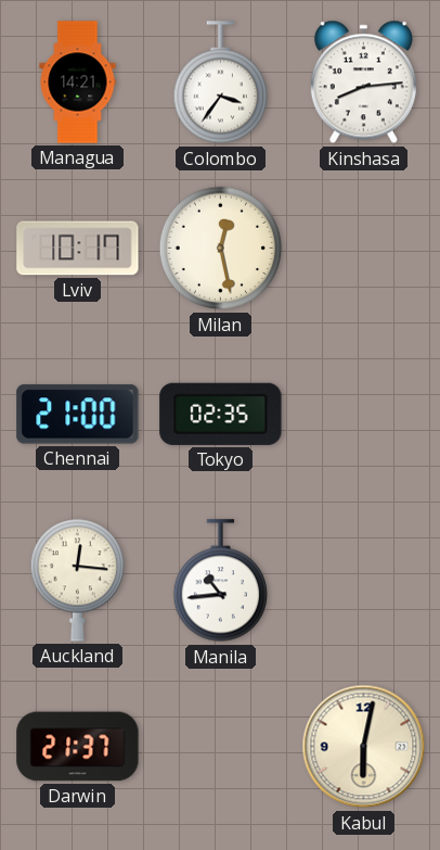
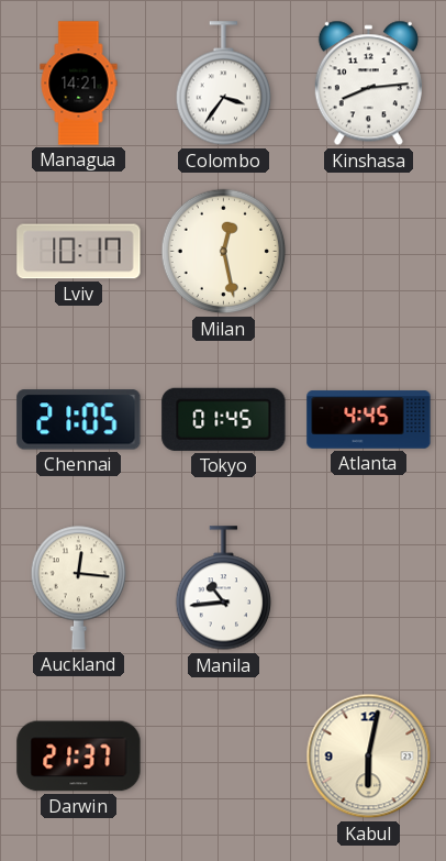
Chennai: 21:00 -> 21:05
Tokyo: 02:35 -> 01:45
Atlanta: none -> 4:45
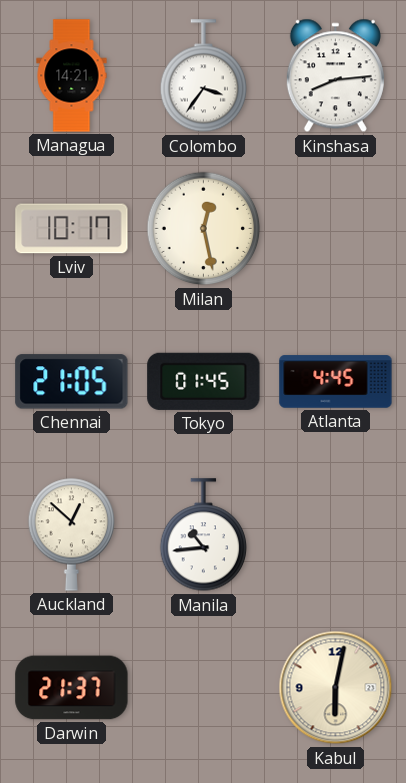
Auckland: 12:16 -> 12:52
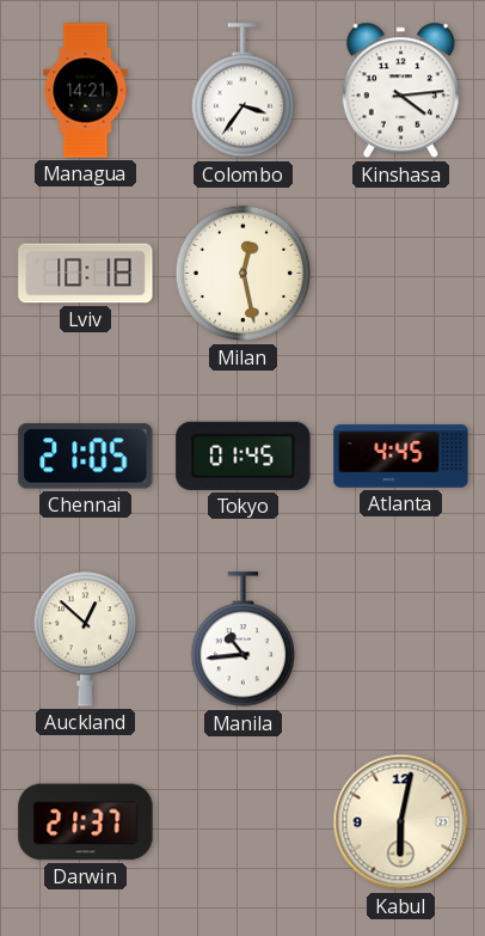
Kinshasa: 8:14 -> 4:14
Lviv: 10:17 -> 10:18
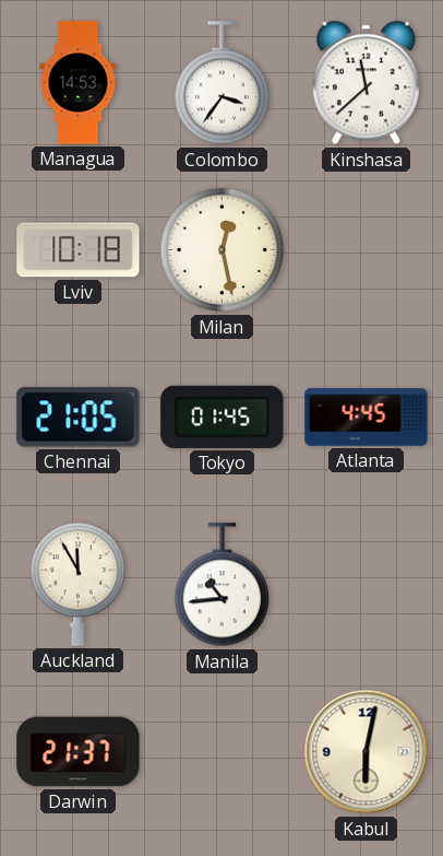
Managua: 14:21 -> 14:53
Kinshasa: 4:14 -> 11:38
Auckland: 12:52 -> 11:55
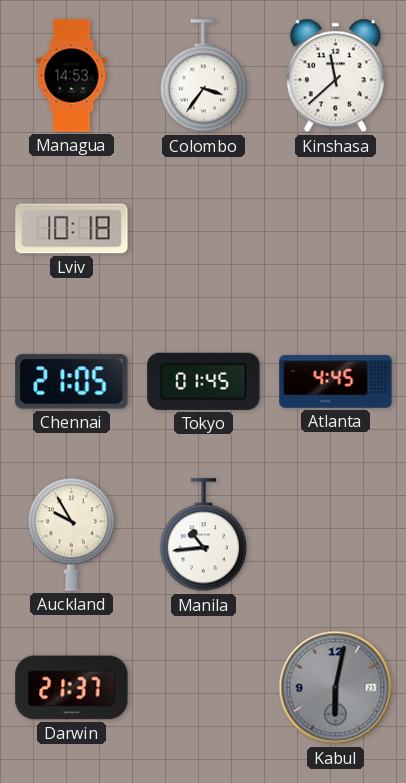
Milan: 12:28 -> none
Auckland: 11:55 -> 9:55
Kabul dial: cream -> grey
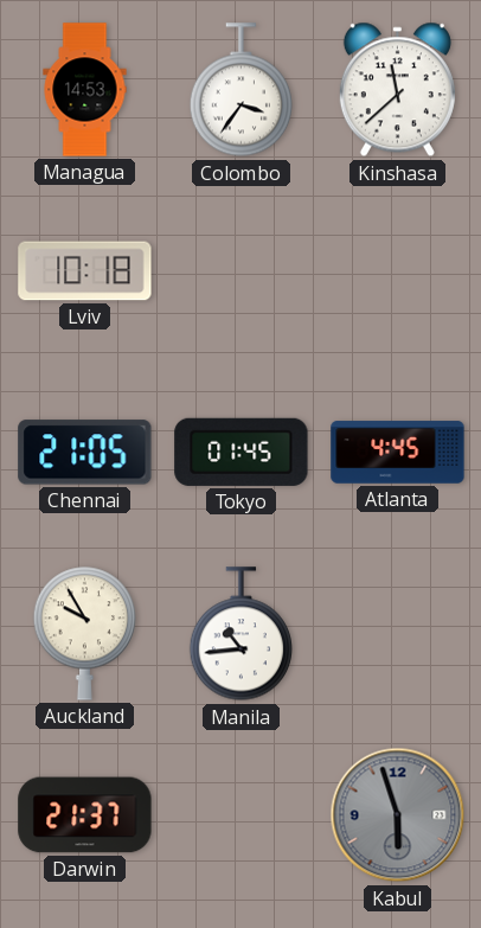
Kabul: 6:02 -> 5:57
